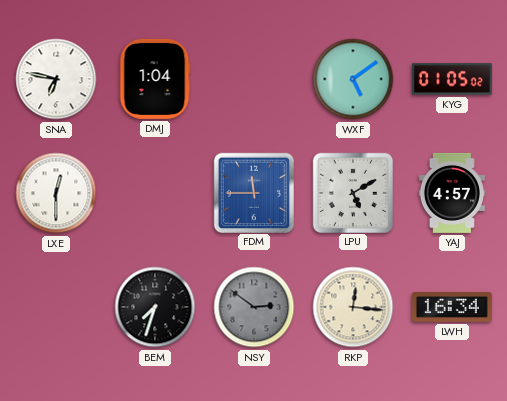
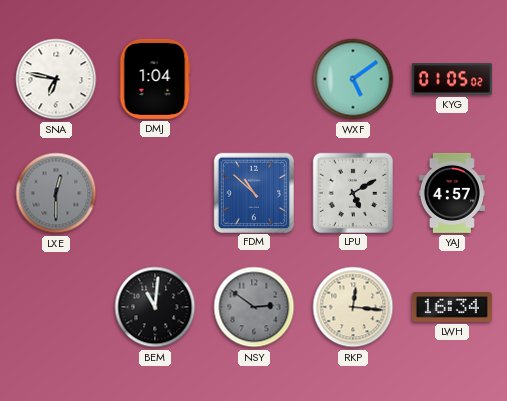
LXE dial: white -> grey
FDM: 11:45 -> 10:52
BEM: 7:33 -> 11:01
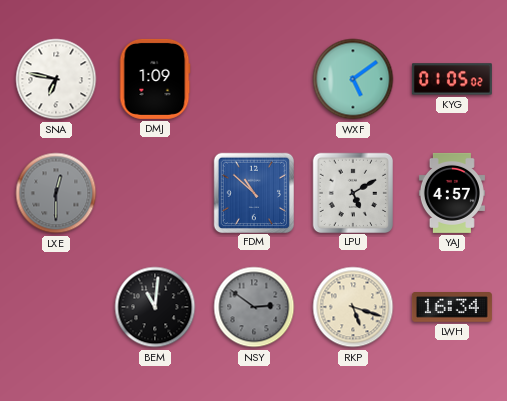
DMJ: 1:04 -> 1:09
RKP: 12:16 -> 5:18
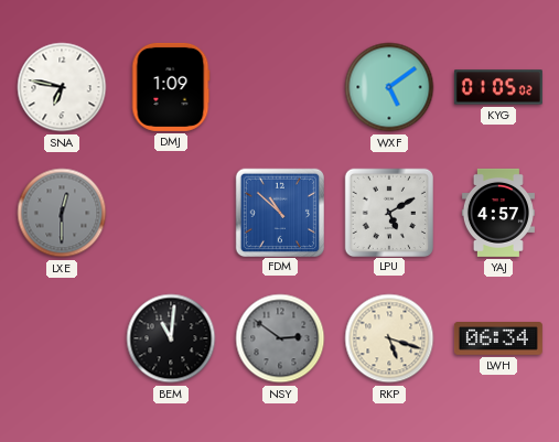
LWH: 16:34 -> 06:34
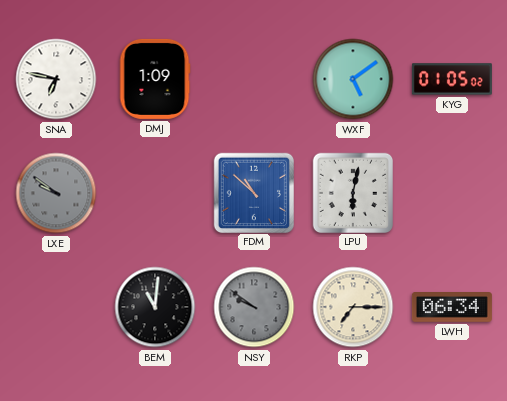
LXE: 12:30 -> 9:51
LPU: 5:10 -> 6:02
YAJ: 4:57 -> none
NSY: 2:51 -> 9:51
RKP: 5:18 -> 7:15
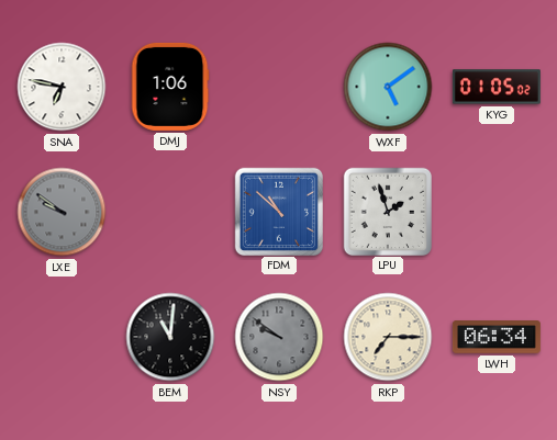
DMJ: 1:09 -> 1:06
LPU: 6:02 -> 1:57
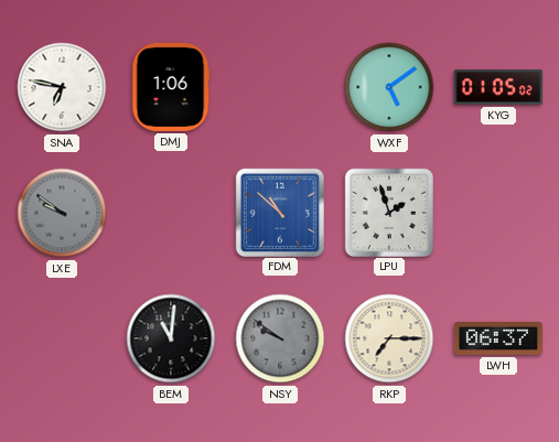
LWH: 06:34 -> 06:37
